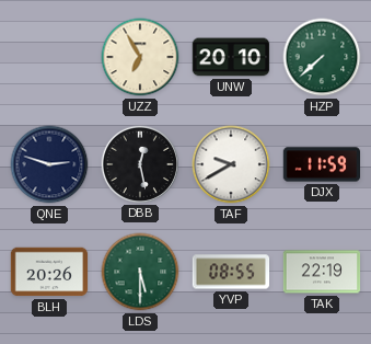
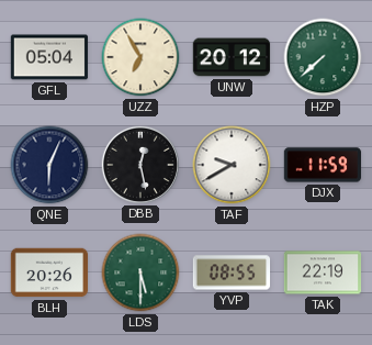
GFL: none -> 05:04
UNW: 20:10 -> 20:12
QNE: 2:48 -> 6:04
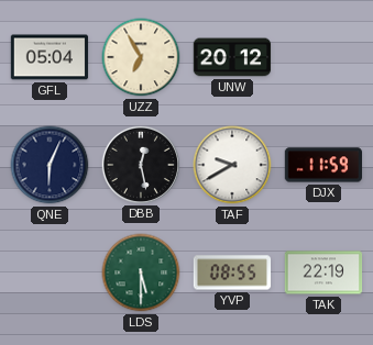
HZP: 7:38 -> none
BLH: 20:26 -> none
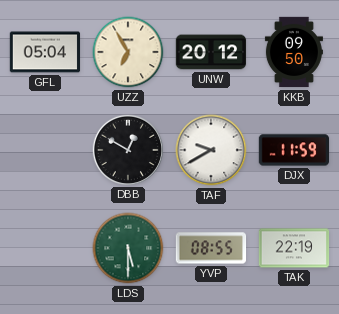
KKB: none -> 09:50
QNE: 6:04 -> none
DBB: 12:28 -> 12:50
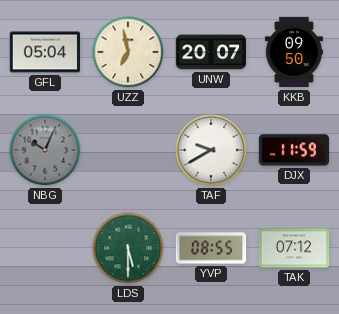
UZZ: 6:55 -> 6:58
UNW: 20:12 -> 20:07
NBG: none -> 10:04
DBB: 12:50 -> none
TAK: 22:19 -> 07:12
